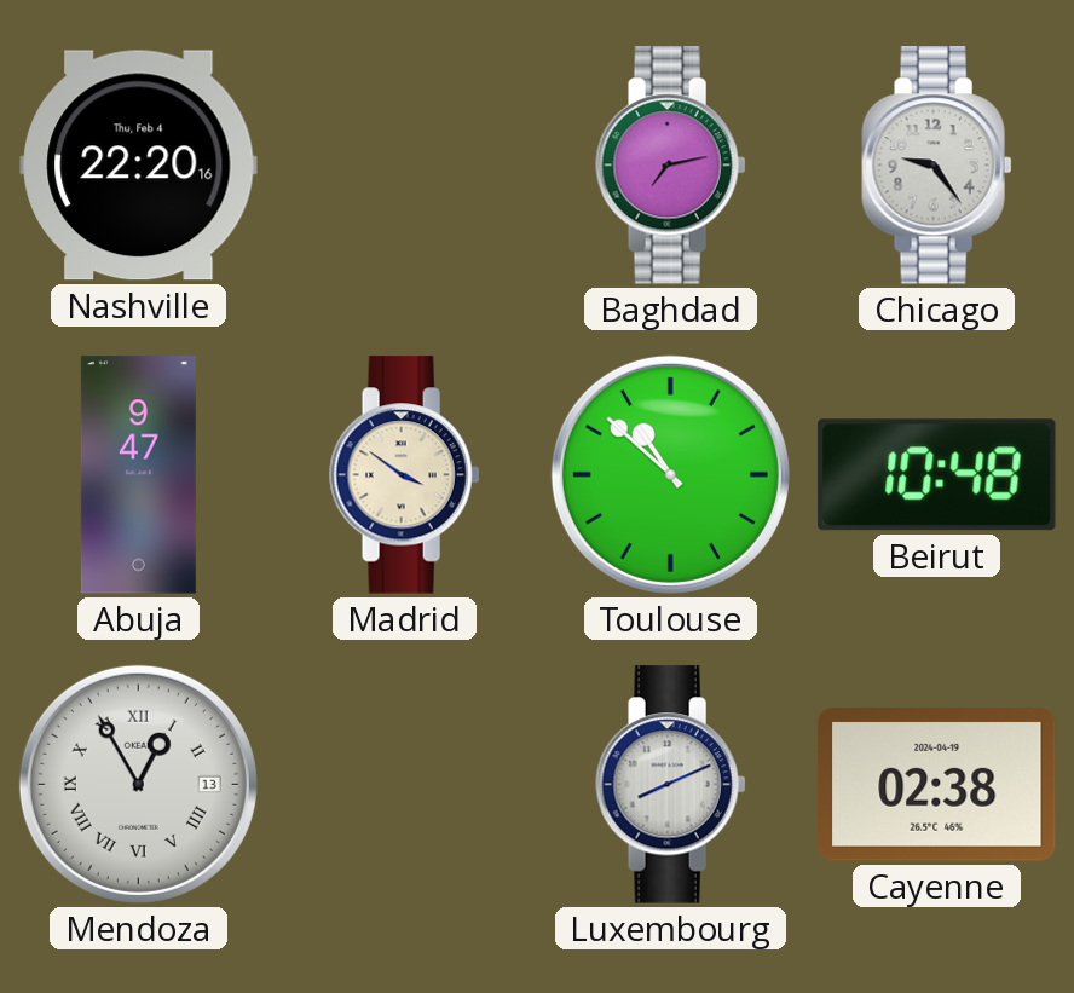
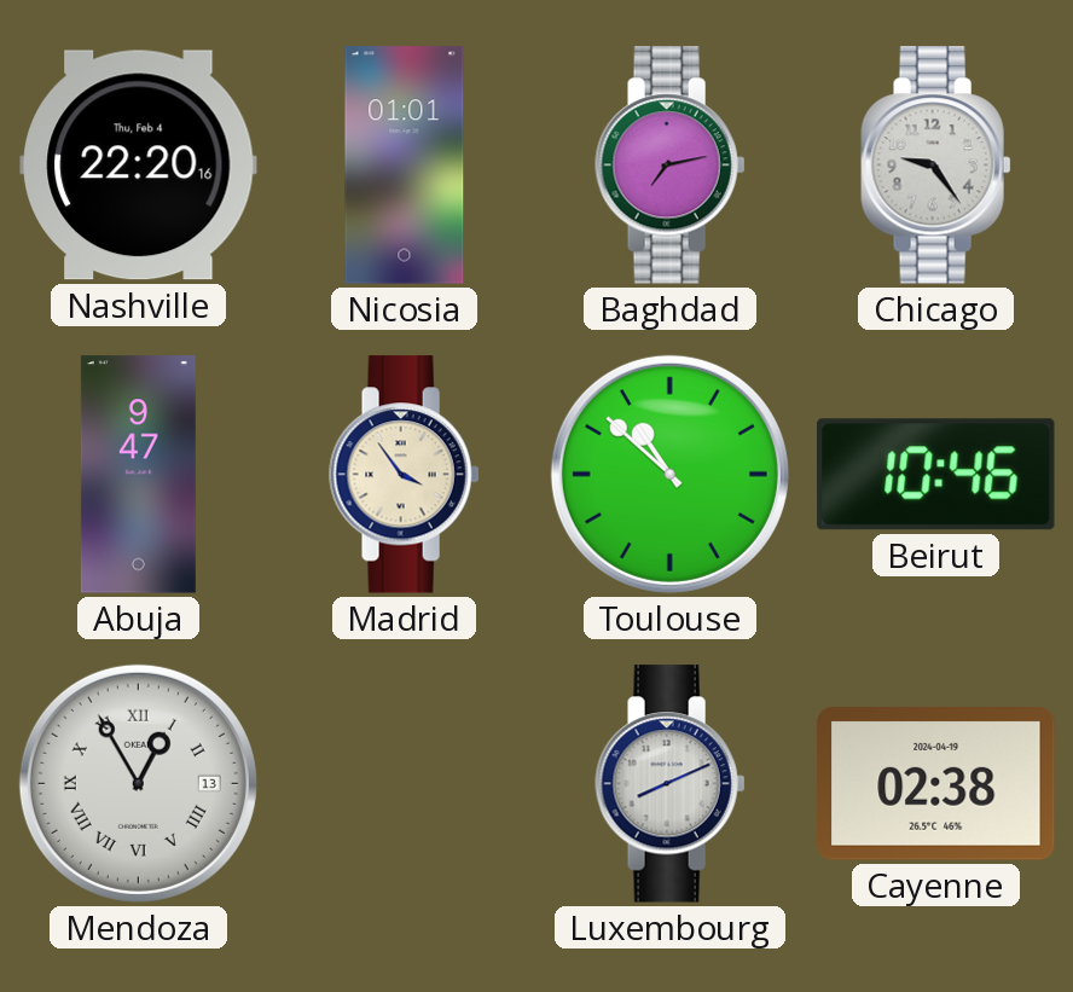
Nicosia: none -> 01:01
Madrid: 3:51 -> 3:54
Beirut: 10:48 -> 10:46
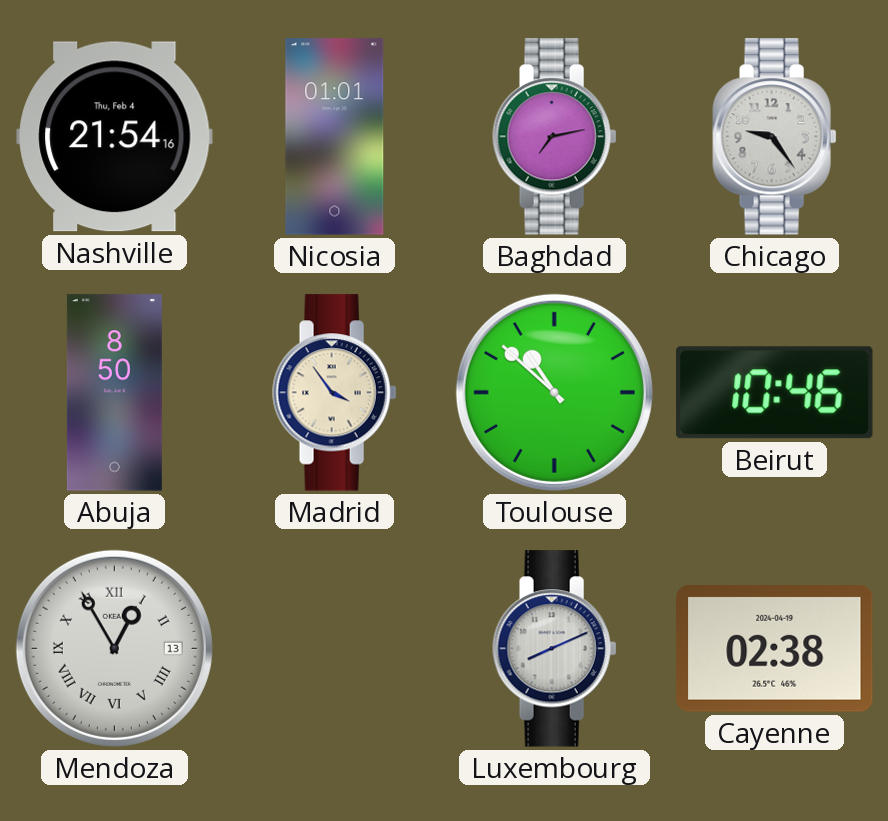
Nashville: 22:20 -> 21:54
Abuja: 9:47 -> 8:50
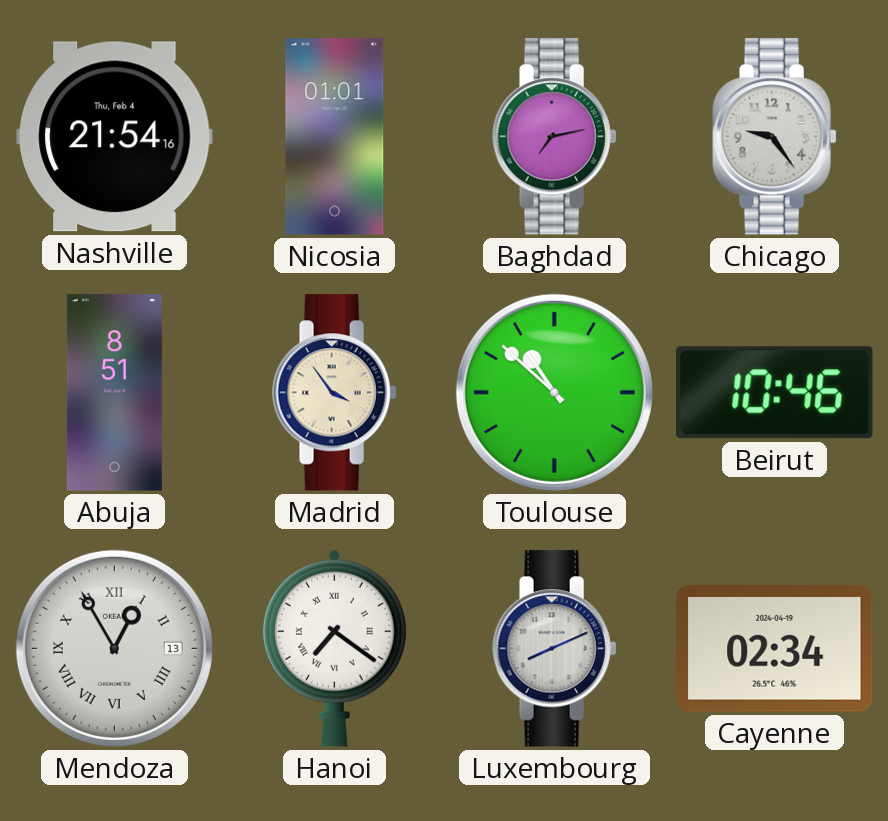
Abuja: 8:50 -> 8:51
Hanoi: none -> 7:21
Cayenne: 02:38 -> 02:34
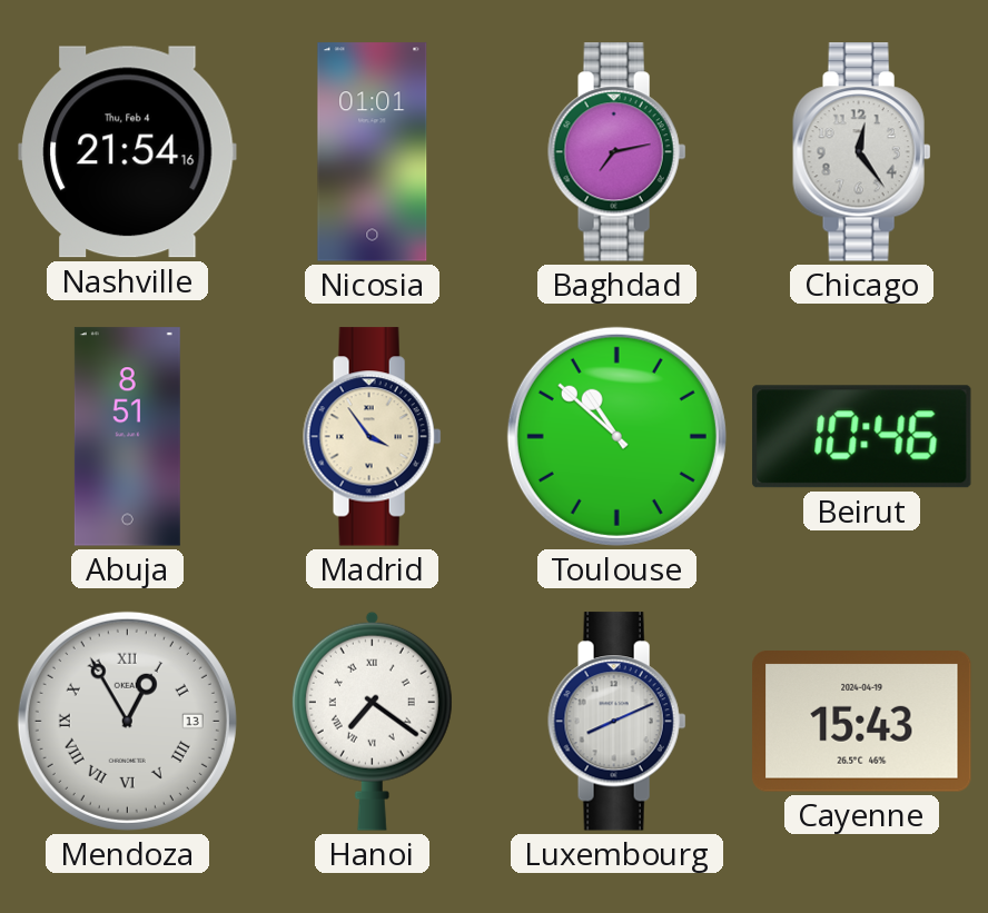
Chicago: 9:24 -> 12:24
Cayenne: 02:34 -> 15:43
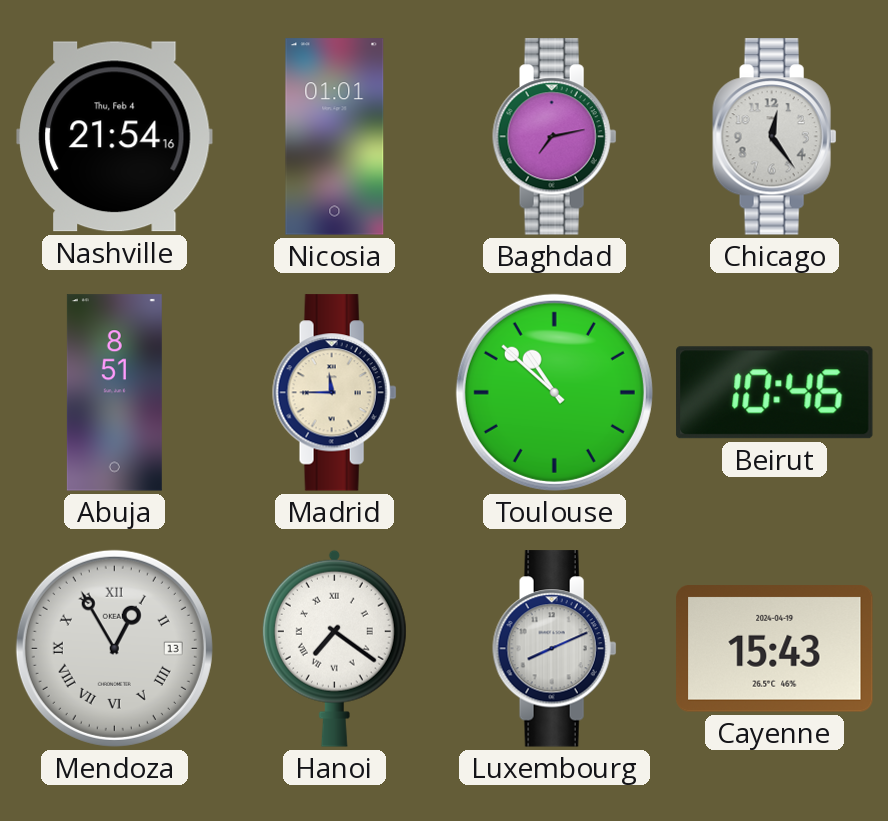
Madrid: 3:54 -> 11:45
